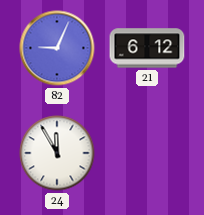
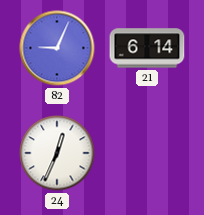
21: 6:12 -> 6:14
24: 11:55 -> 12:34
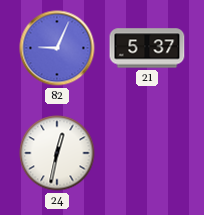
21: 6:14 -> 5:37
24: 12:34 -> 12:32
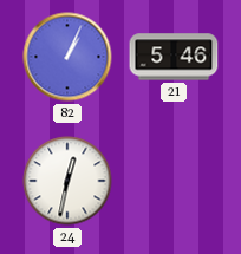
82: 9:04 -> 1:04
21: 5:37 -> 5:46
